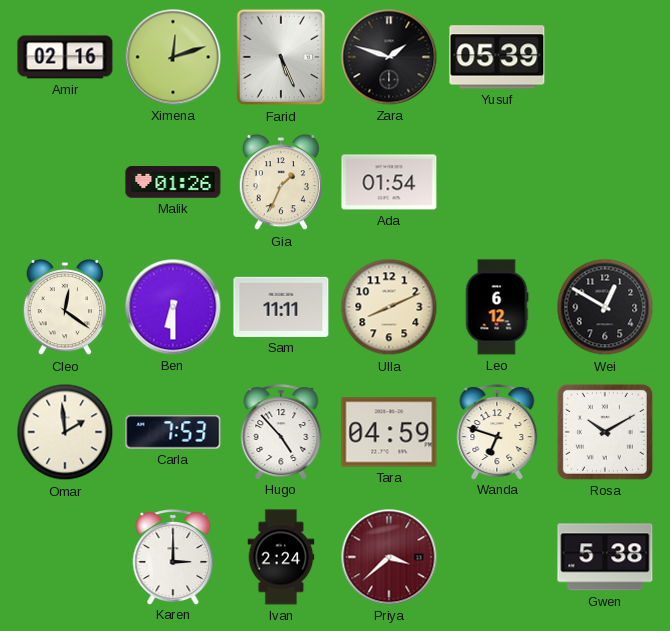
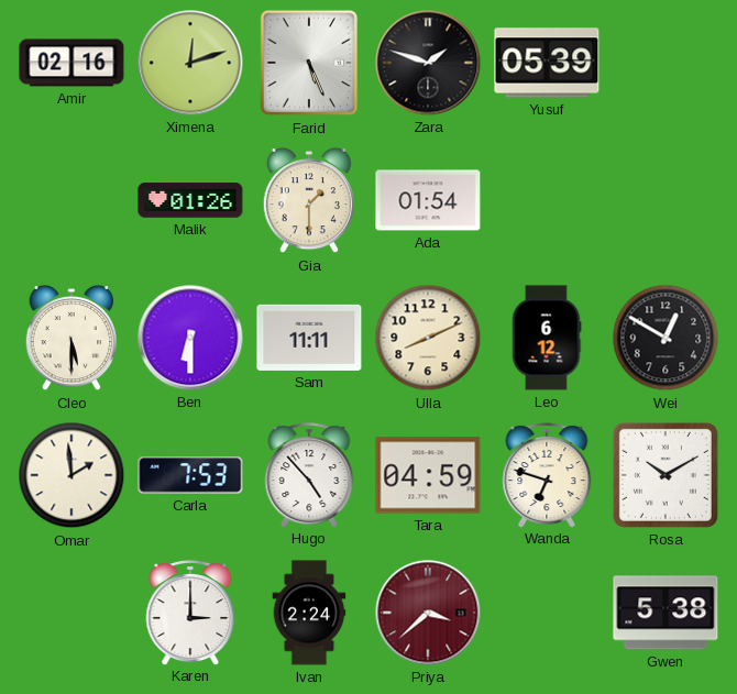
Gia: 1:34 -> 1:30
Cleo: 12:21 -> 5:30
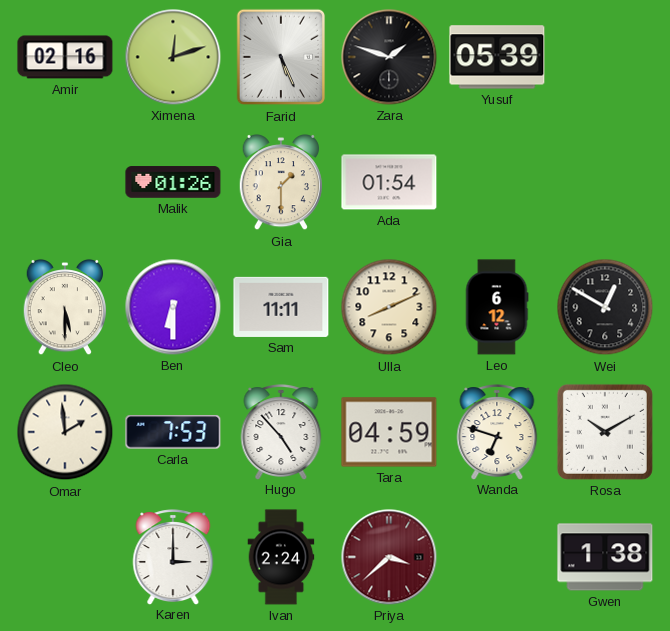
Gwen: 5:38 -> 1:38
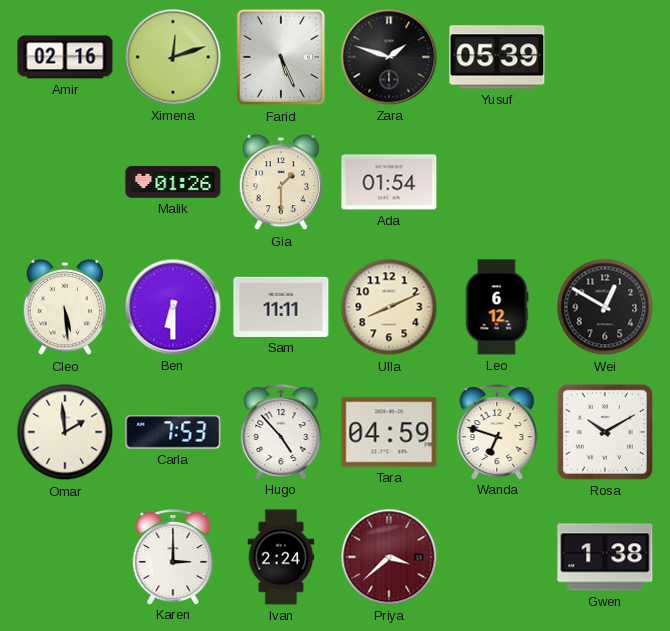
Cleo: 5:30 -> 5:29
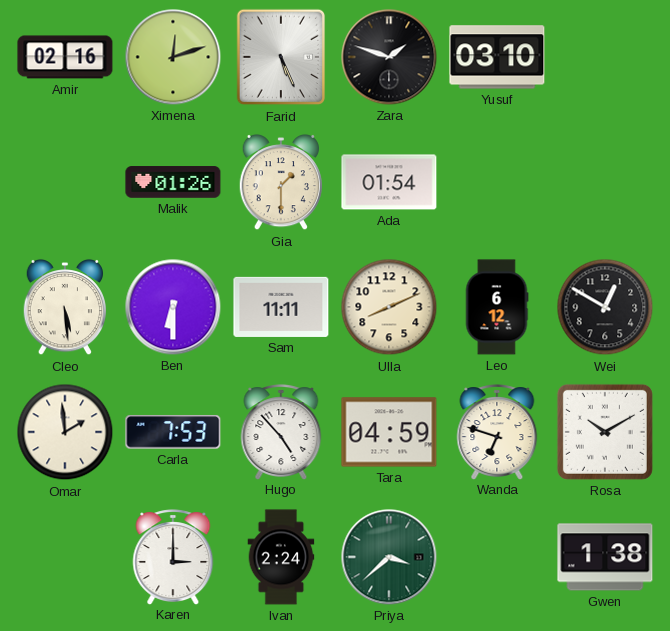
Yusuf: 05:39 -> 03:10
Priya dial: burgundy -> green
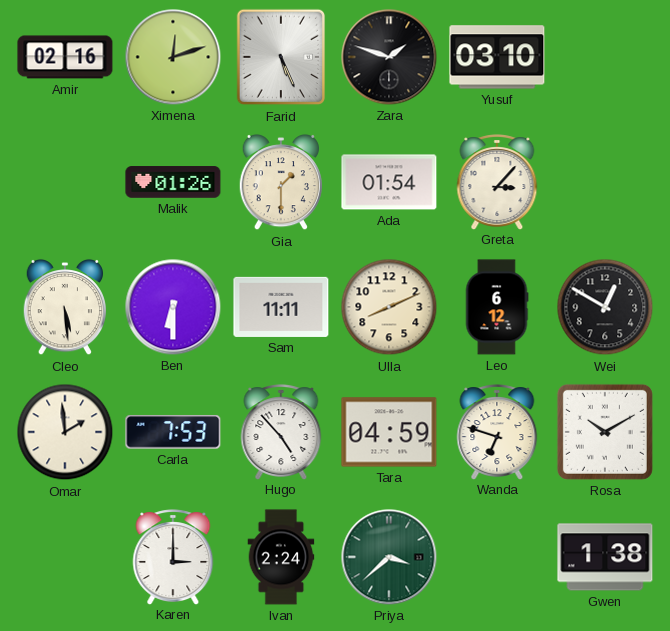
Greta: none -> 3:07
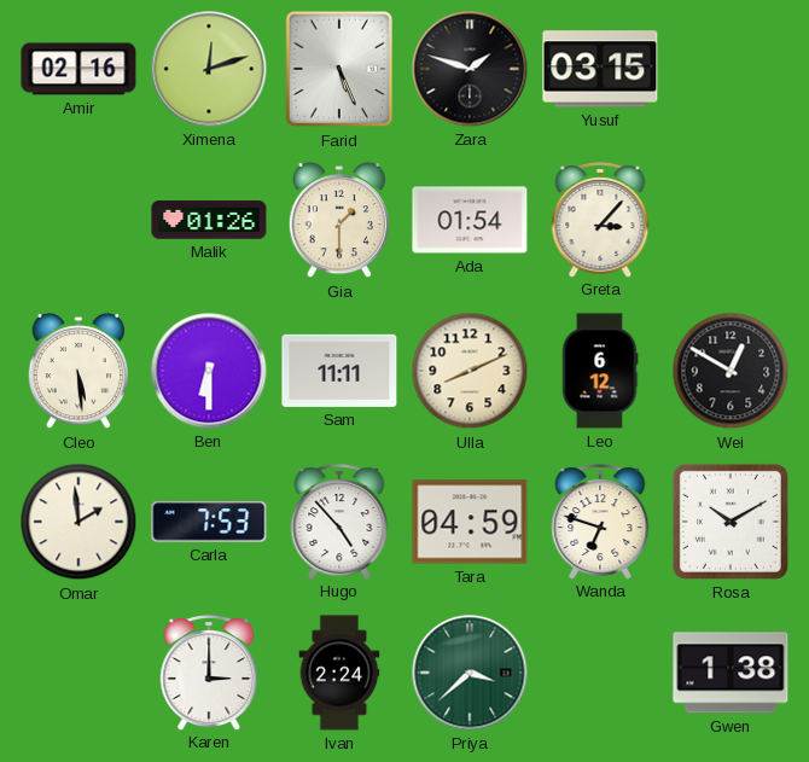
Yusuf: 03:10 -> 03:15
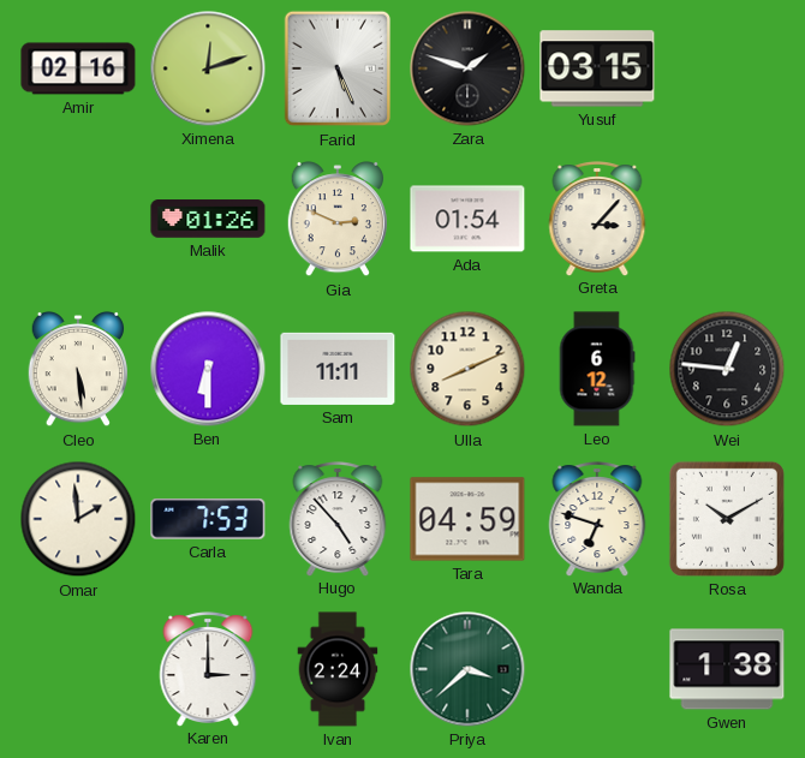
Gia: 1:30 -> 2:49
Wei: 12:50 -> 12:46
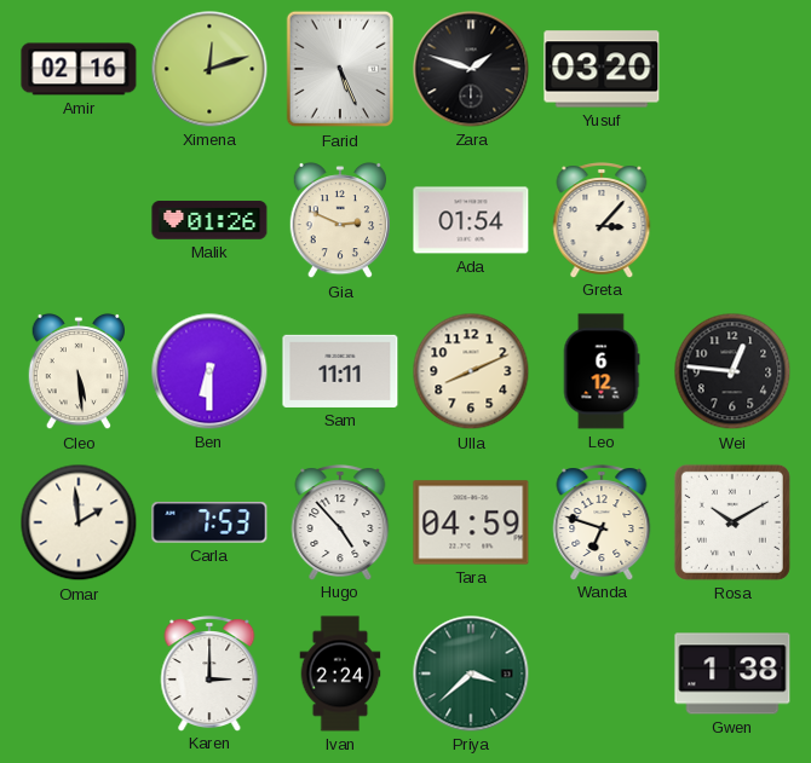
Yusuf: 03:15 -> 03:20
